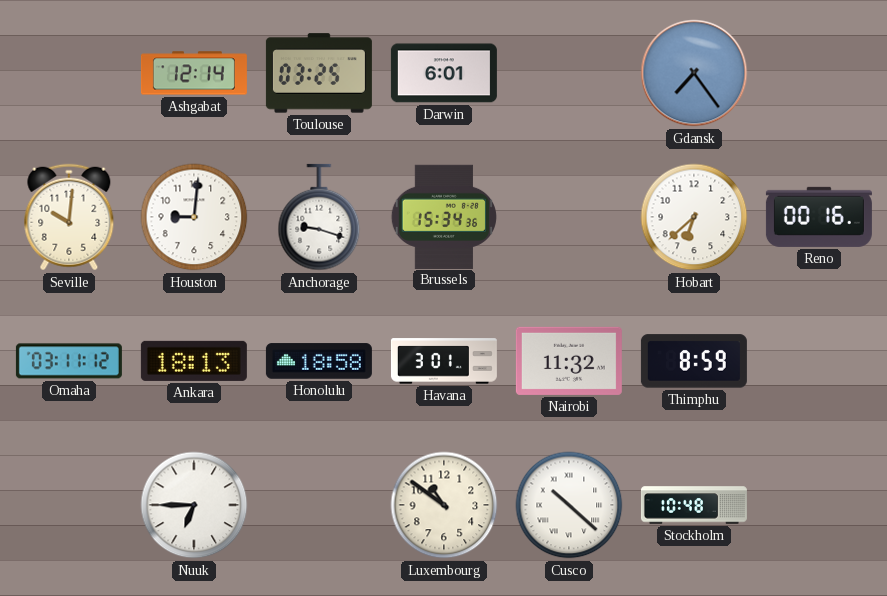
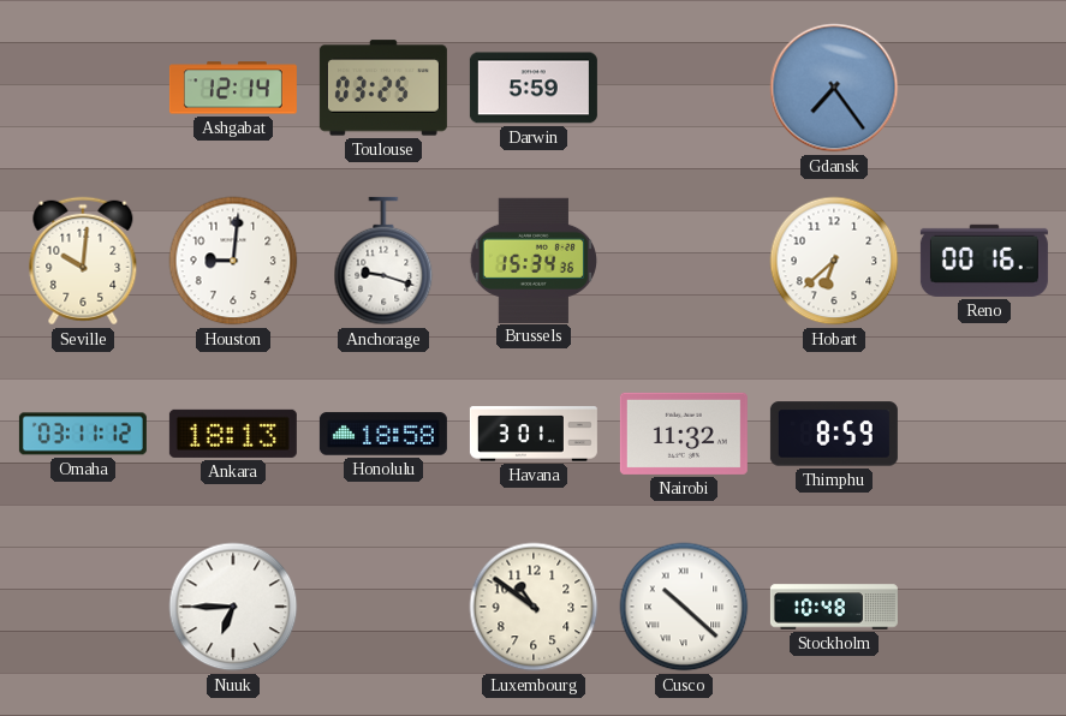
Darwin: 6:01 -> 5:59
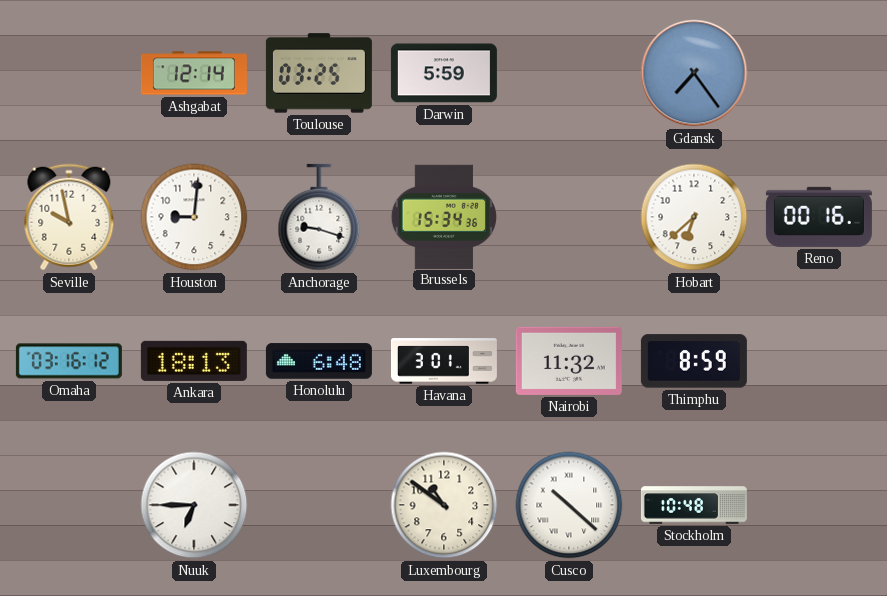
Seville: 10:01 -> 9:58
Omaha: 03:11 -> 03:16
Honolulu: 18:58 -> 6:48
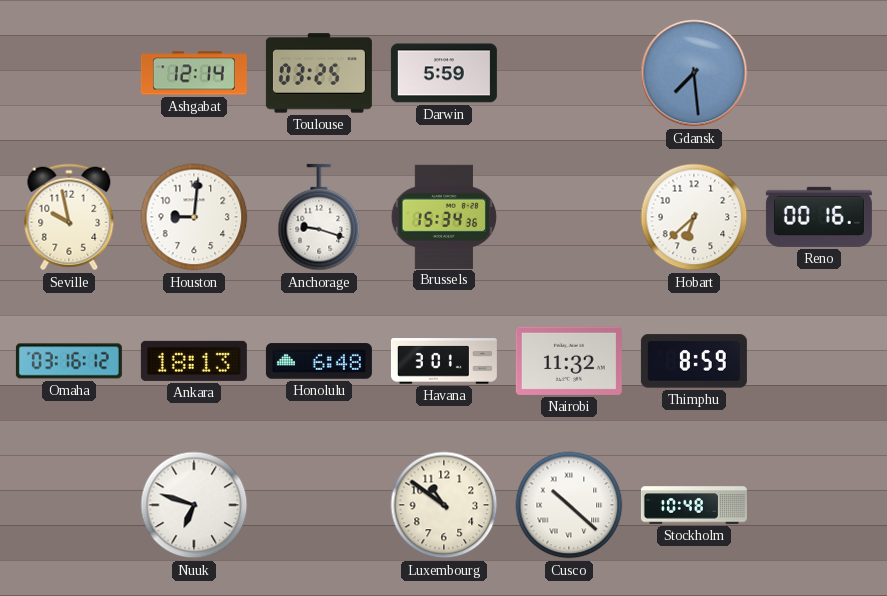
Gdansk: 7:24 -> 7:29
Nuuk: 6:45 -> 6:48
